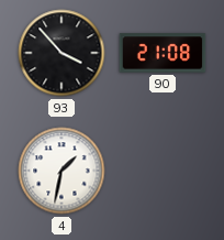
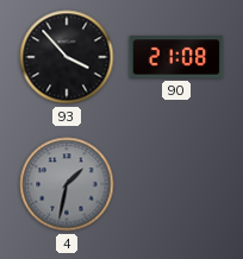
4 dial: white -> grey
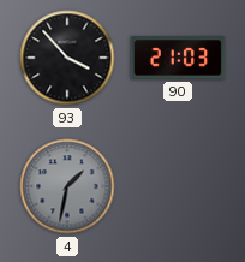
90: 21:08 -> 21:03
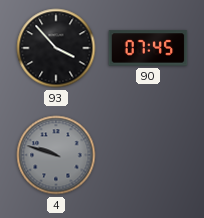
90: 21:03 -> 07:45
4: 1:32 -> 9:48
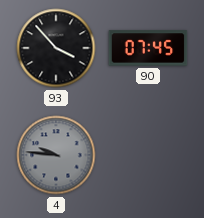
4: 9:48 -> 9:46
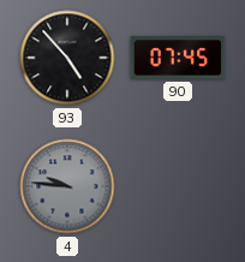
93: 3:53 -> 4:53
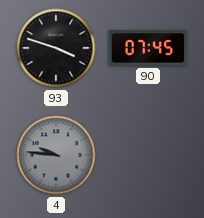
93: 4:53 -> 3:48
